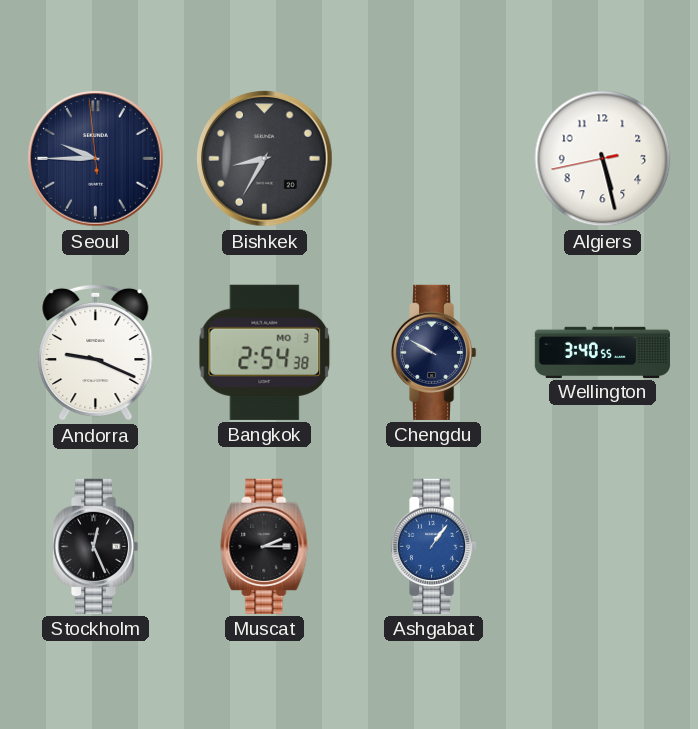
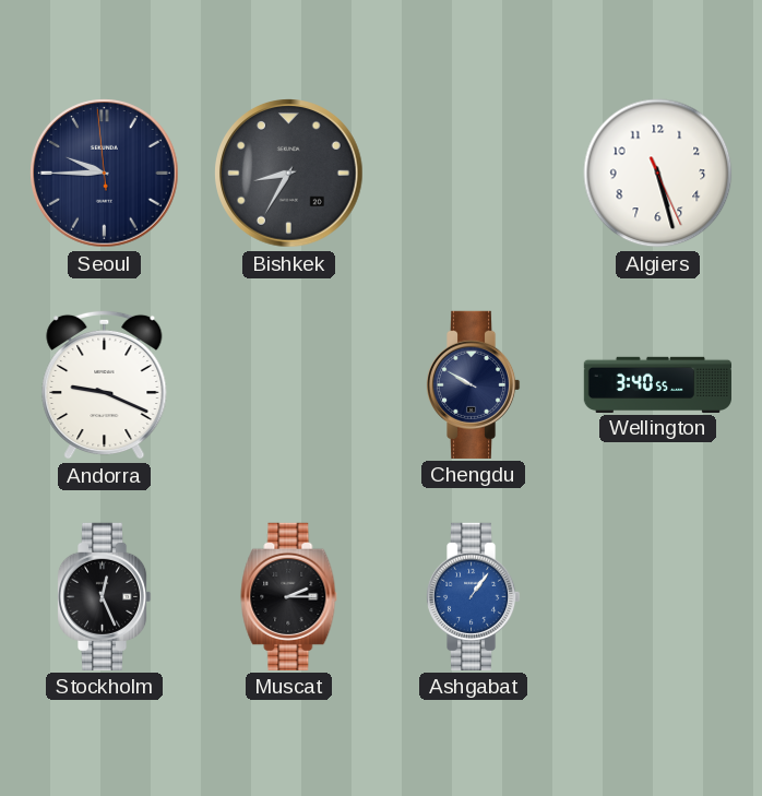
Algiers: 5:27:43 -> 5:27:26
Bangkok: 2:54 -> none
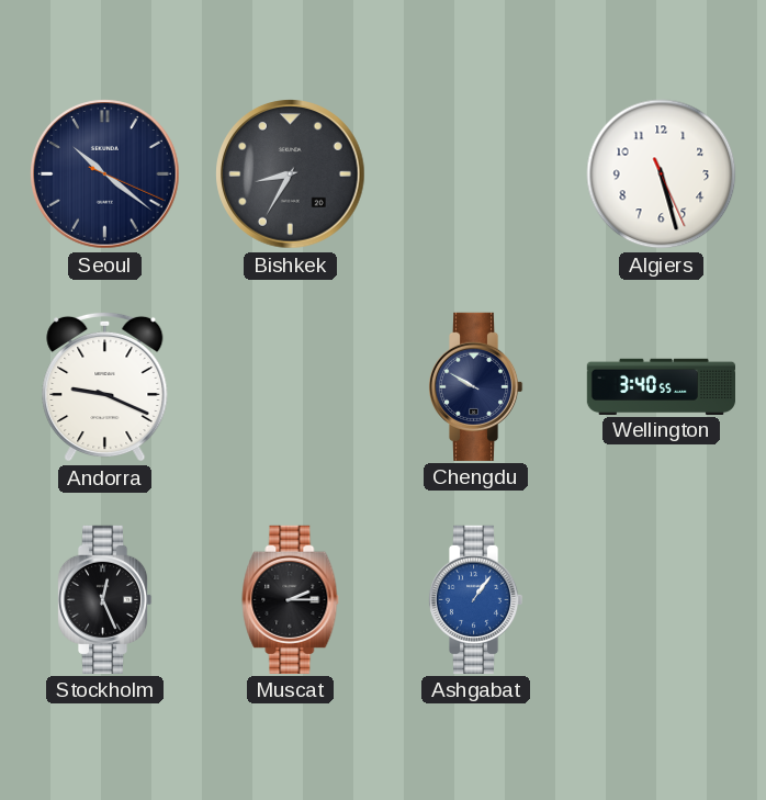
Seoul: 9:44 -> 10:21
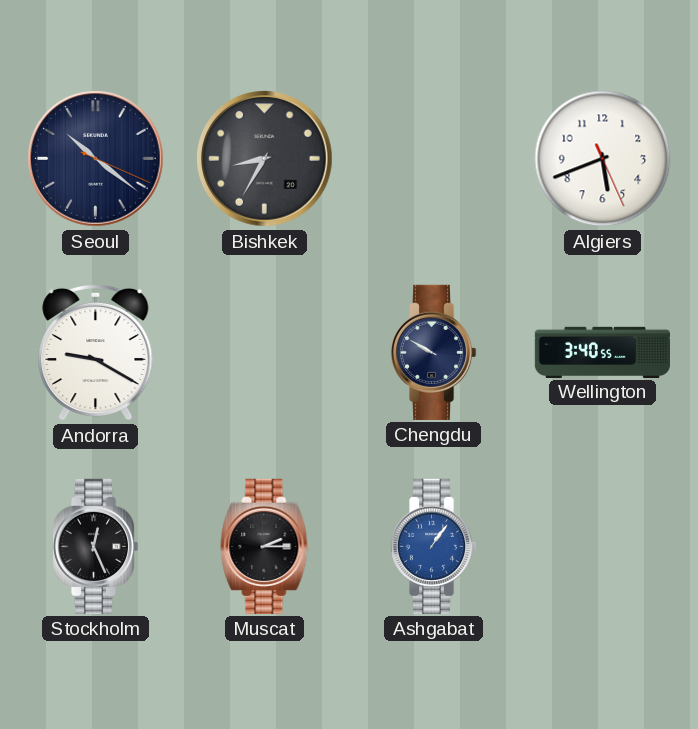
Algiers: 5:27 -> 5:41
Andorra: 9:19 -> 9:20
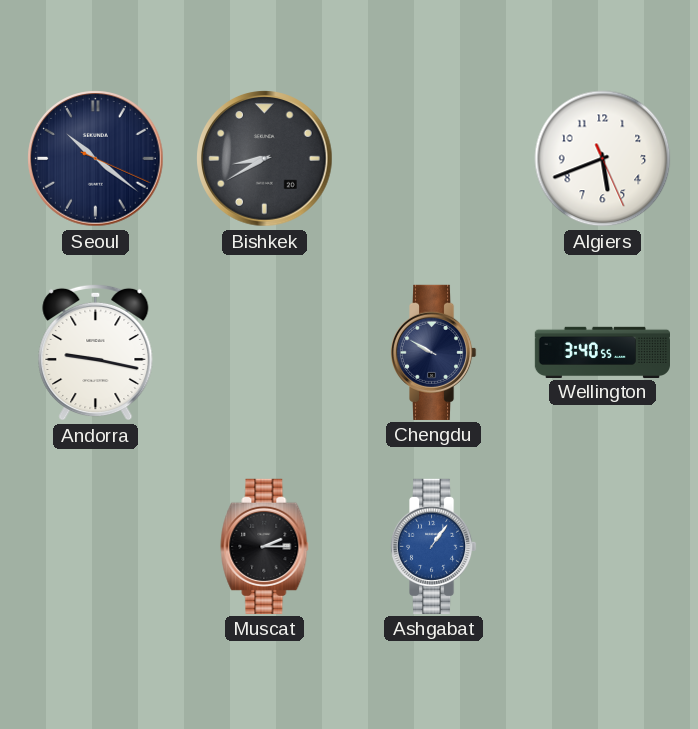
Bishkek: 8:35 -> 8:40
Andorra: 9:20 -> 9:17
Stockholm: 12:26 -> none
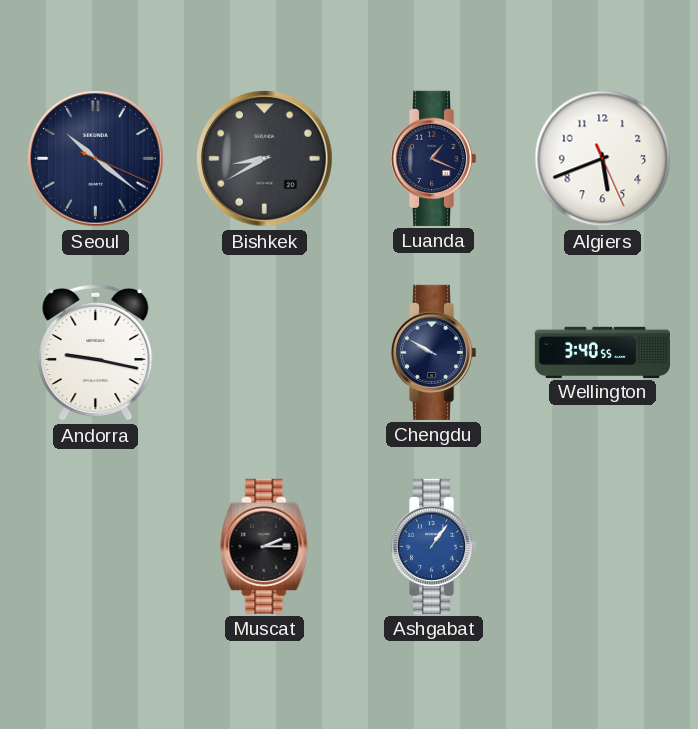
Luanda: none -> 1:19
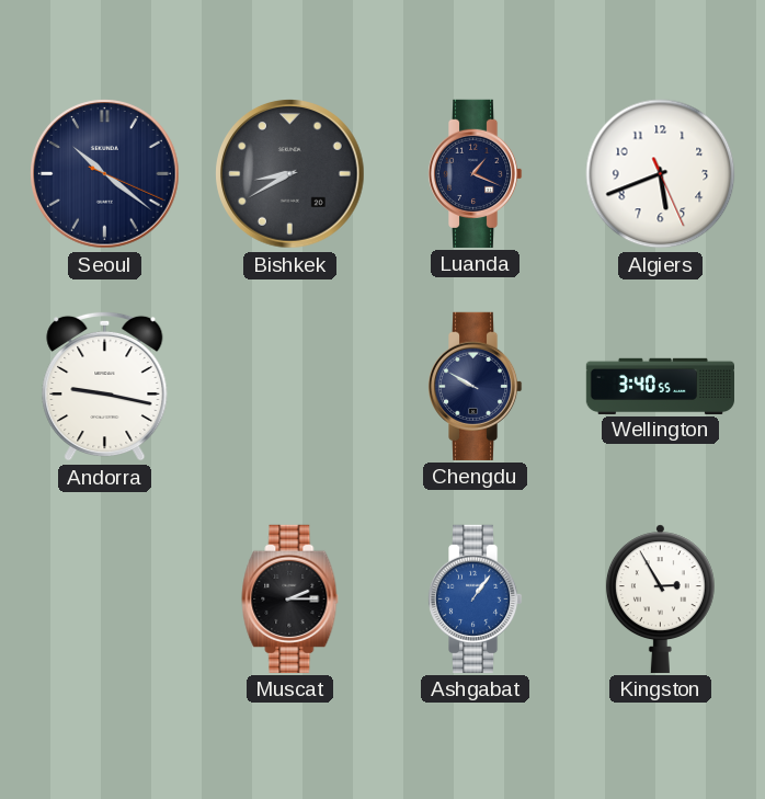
Kingston: none -> 2:55
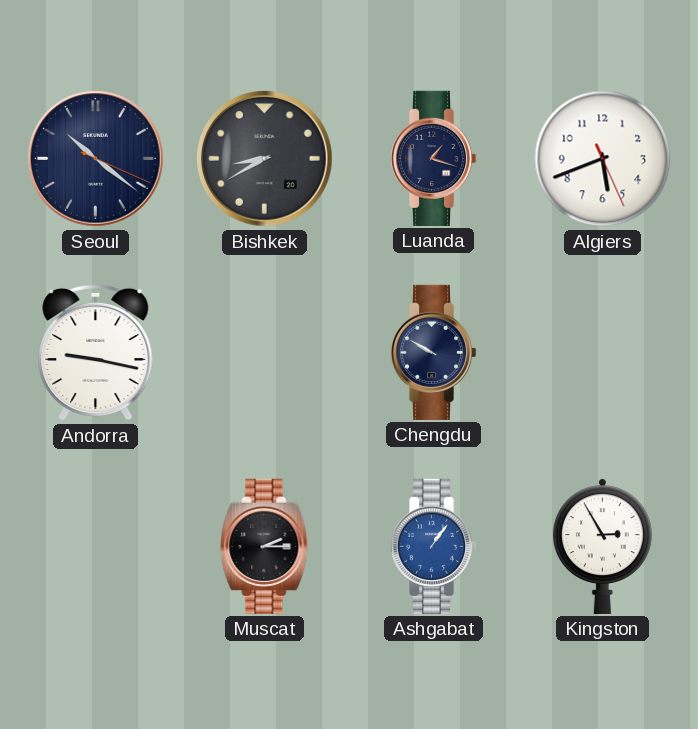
Luanda: 1:19 -> 1:18
Wellington: 3:40 -> none
